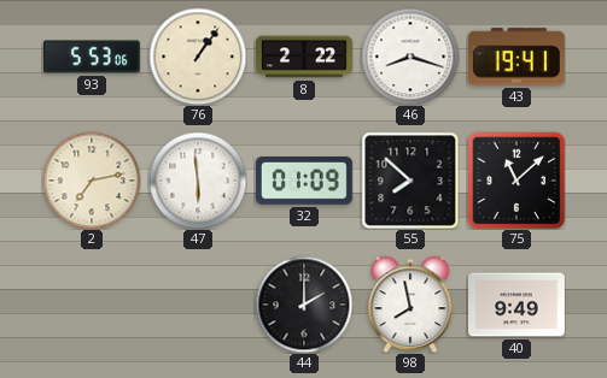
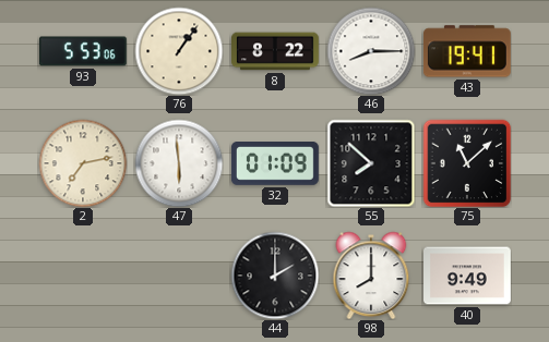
8: 2:22 -> 8:22
46: 8:18 -> 8:15
98: 7:58 -> 8:00
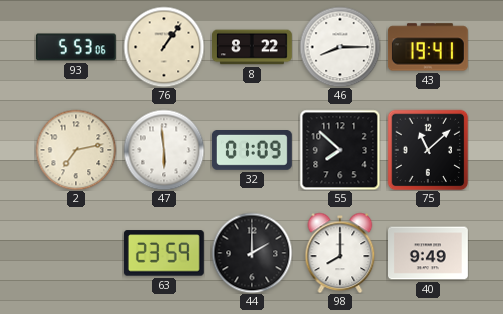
63: none -> 23:59
